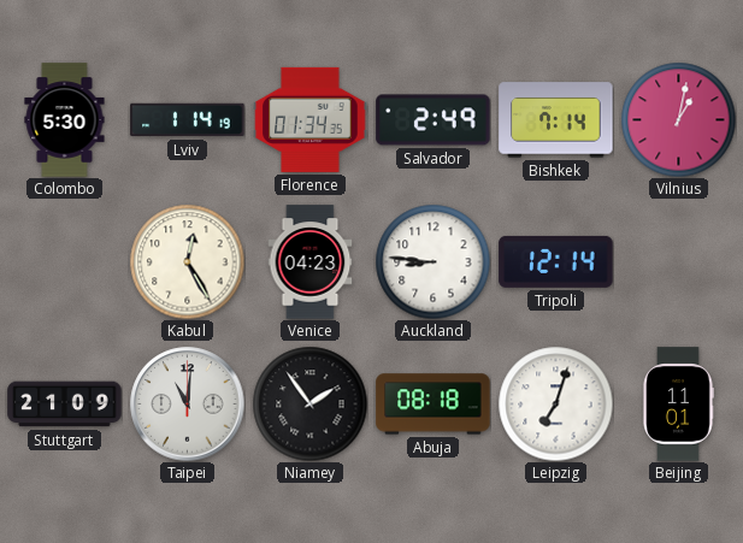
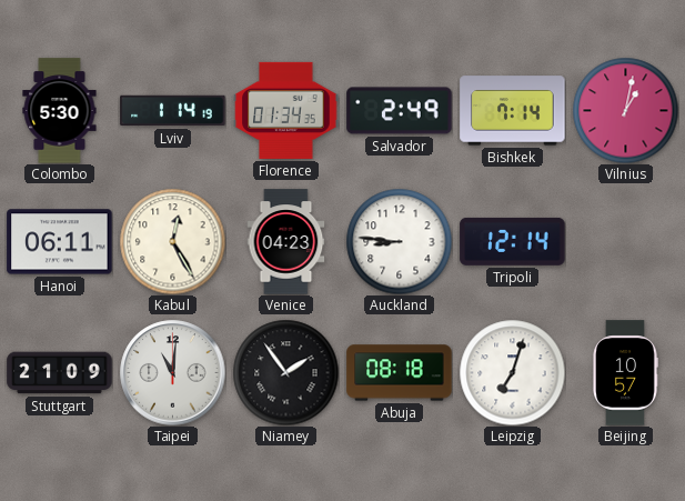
Hanoi: none -> 06:11
Beijing: 11:01 -> 10:57
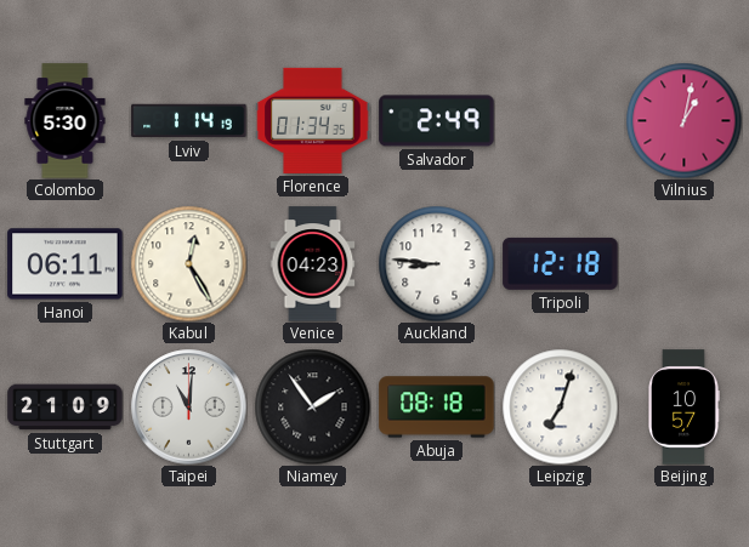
Bishkek: 7:14 -> none
Tripoli: 12:14 -> 12:18
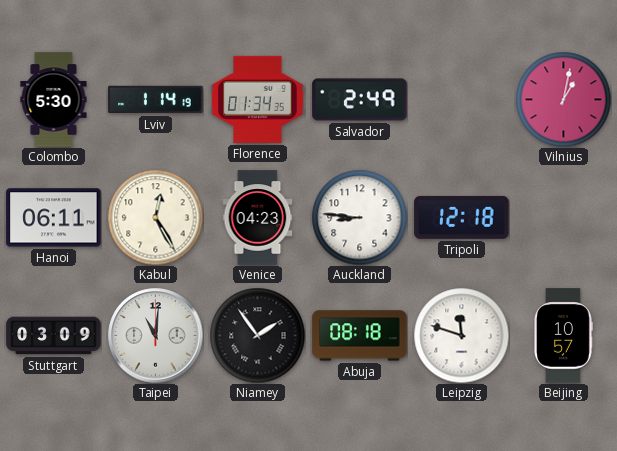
Stuttgart: 21:09 -> 03:09
Leipzig: 7:03 -> 11:48
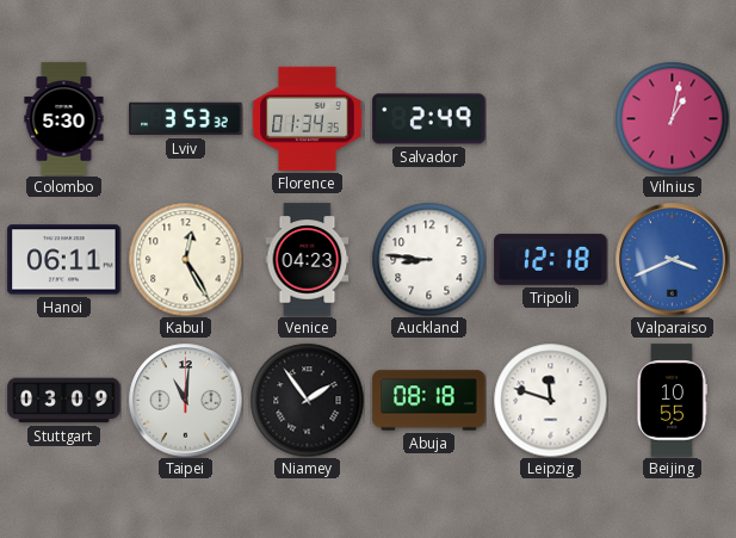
Lviv: 1:14 -> 3:53
Valparaiso: none -> 3:41
Beijing: 10:57 -> 10:55
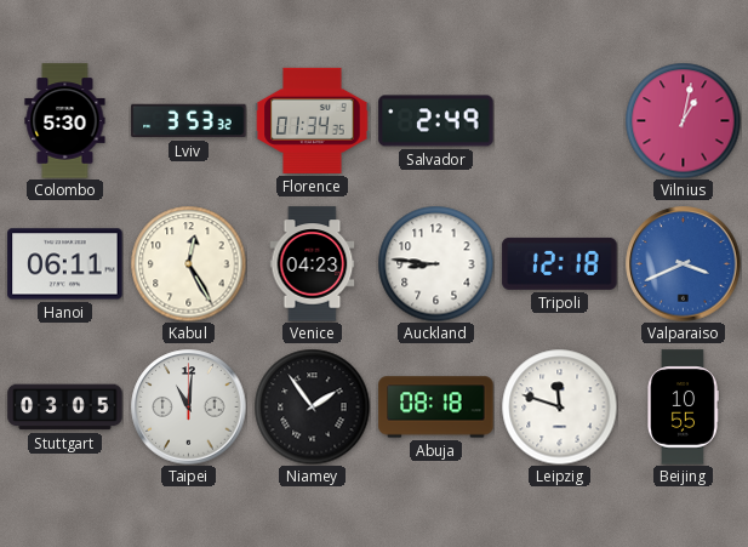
Stuttgart: 03:09 -> 03:05
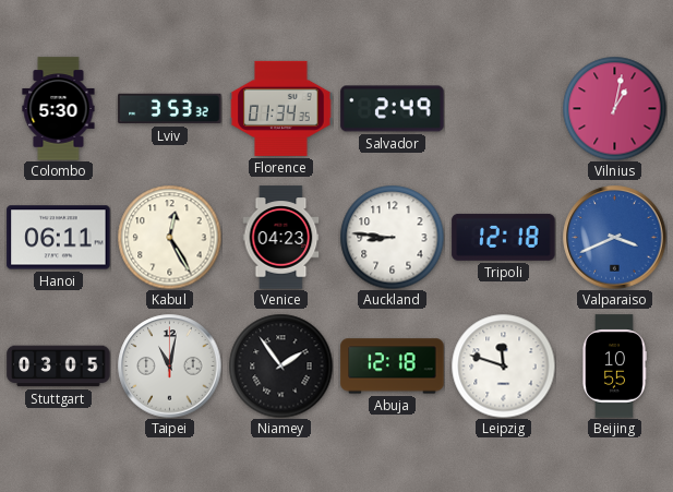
Taipei: 11:01 -> 11:02
Abuja: 08:18 -> 12:18
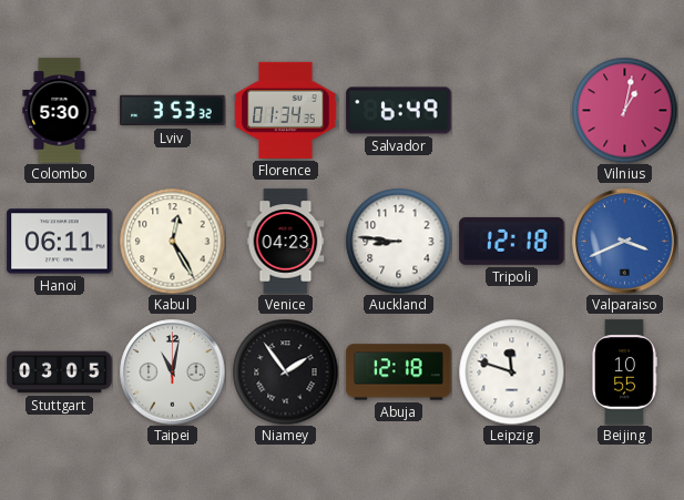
Salvador: 2:49 -> 6:49
